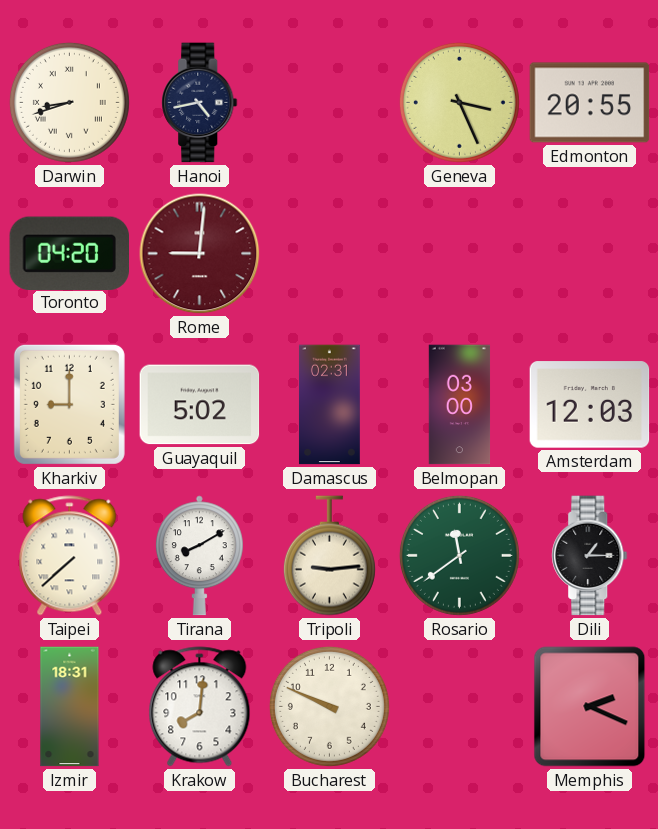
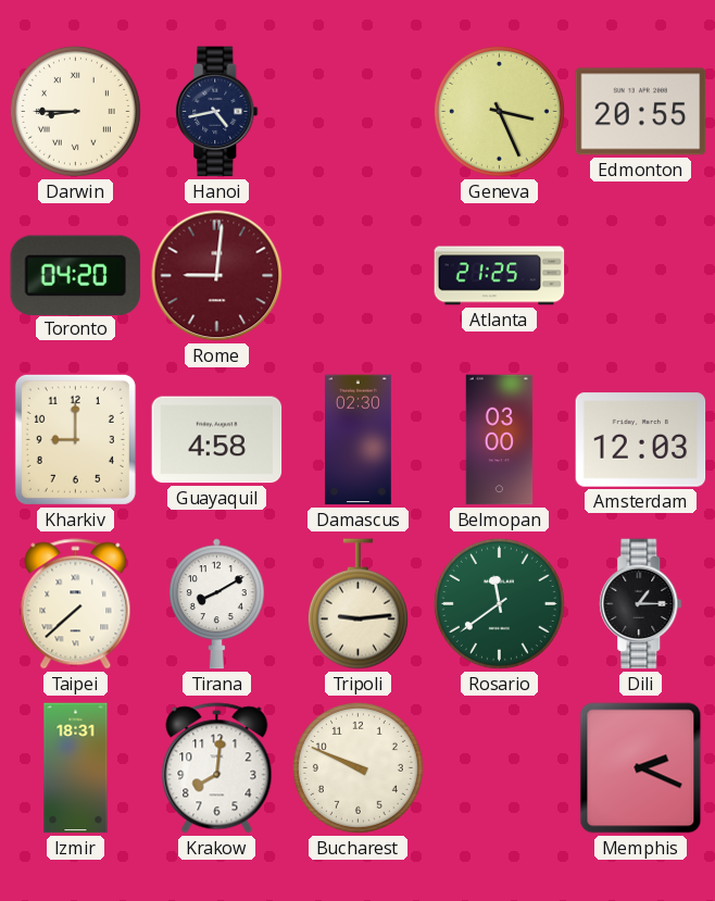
Darwin: 8:42 -> 8:45
Atlanta: none -> 21:25
Guayaquil: 5:02 -> 4:58
Damascus: 02:31 -> 02:30
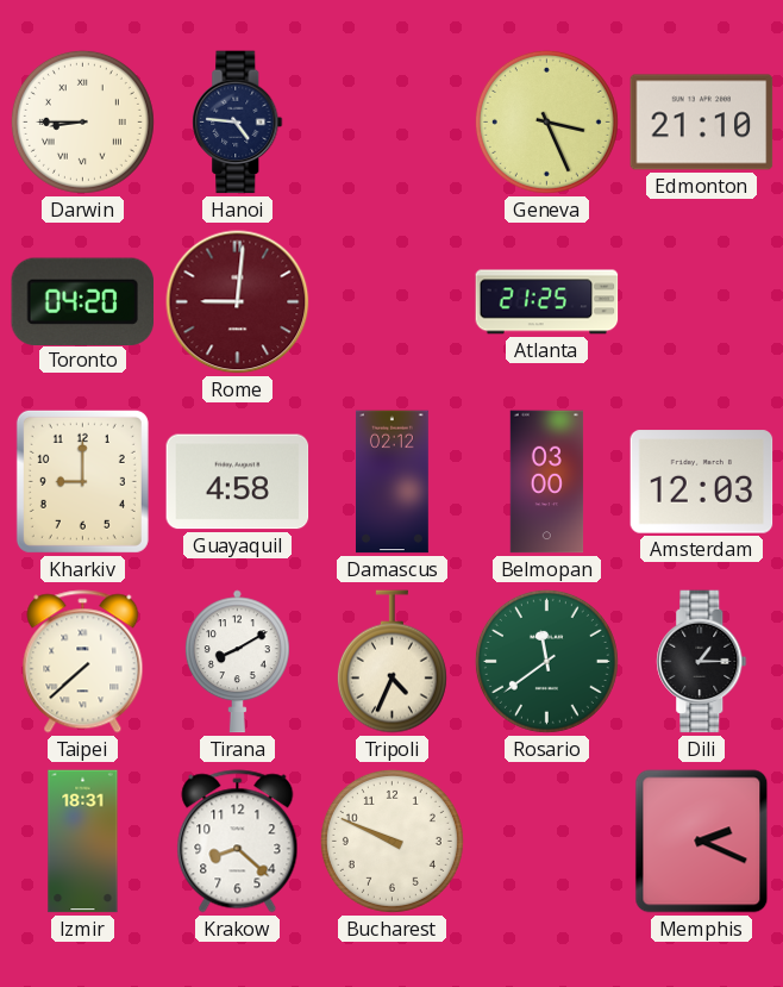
Hanoi: 4:43 -> 4:46
Edmonton: 20:55 -> 21:10
Damascus: 02:30 -> 02:12
Tripoli: 9:14 -> 4:34
Krakow: 8:01 -> 8:22
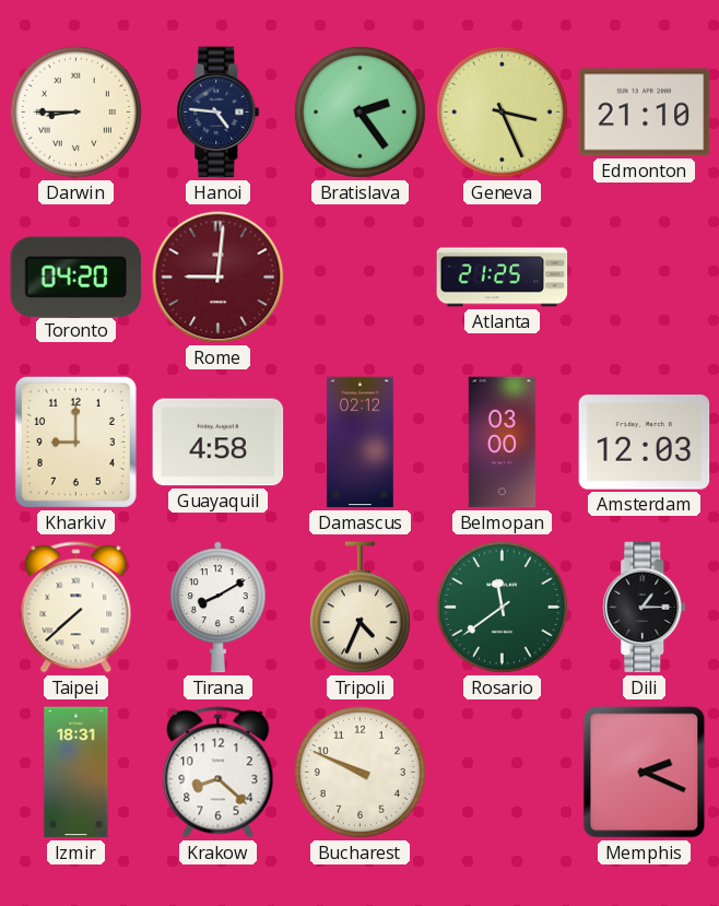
Bratislava: none -> 2:24
